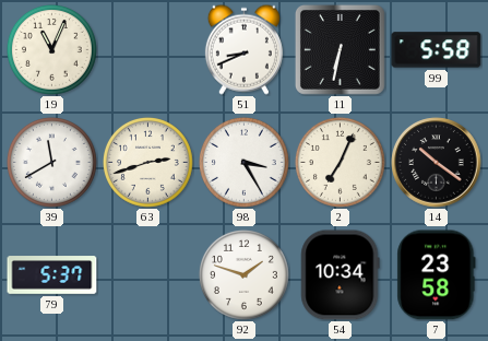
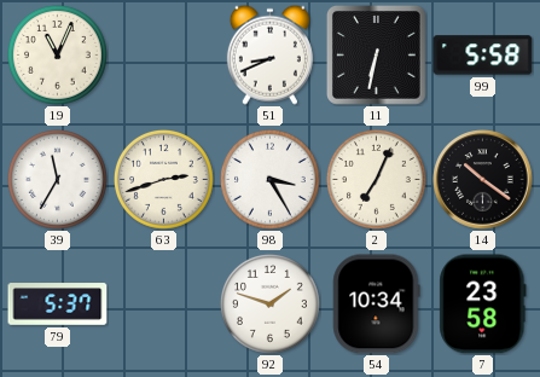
39: 11:40 -> 11:35
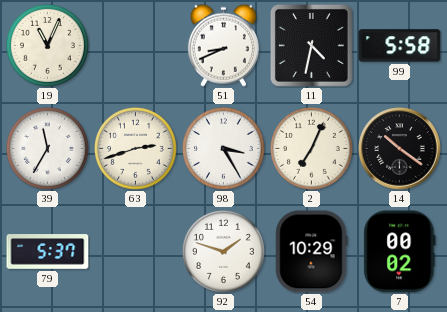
11: 6:32 -> 4:32
54: 10:34 -> 10:29
7: 23:58 -> 00:02
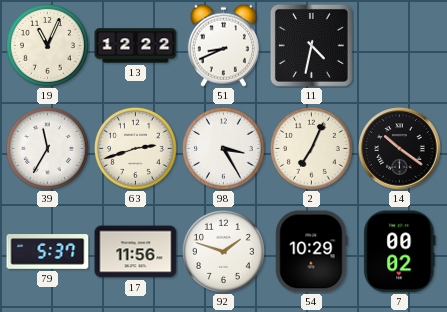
13: none -> 12:22
99: 5:58 -> none
17: none -> 11:56
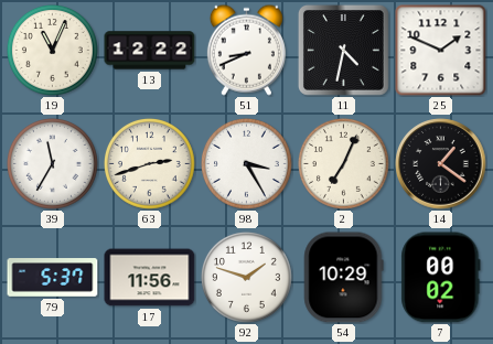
25: none -> 1:49
14: 10:21 -> 1:21
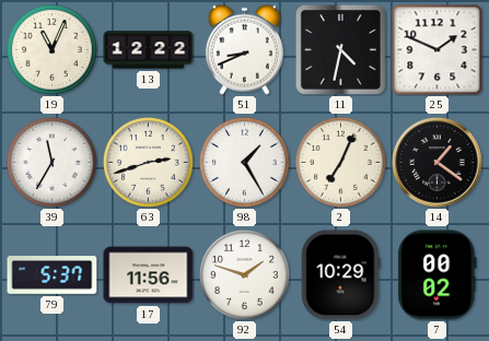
98: 3:25 -> 1:25
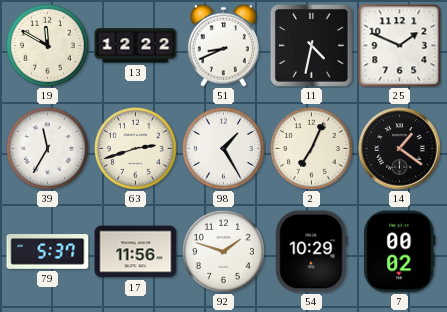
19: 11:04 -> 11:50
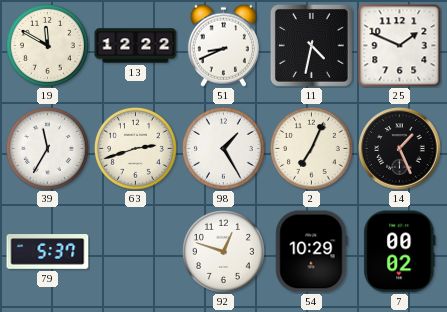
14: 1:21 -> 1:26
17: 11:56 -> none
92: 1:48 -> 12:48
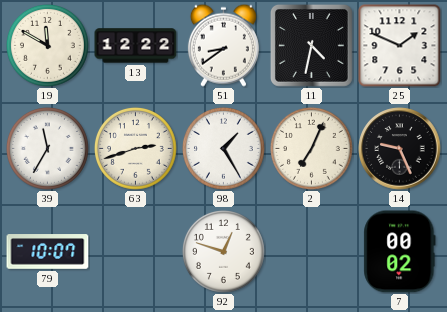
51: 8:41 -> 8:39
14: 1:26 -> 9:26
79: 5:37 -> 10:07
54: 10:29 -> none
